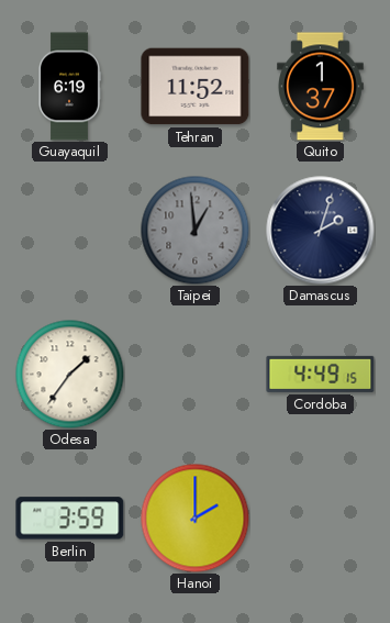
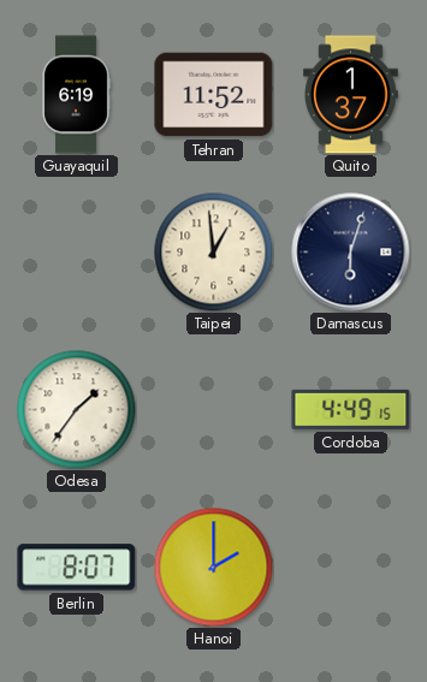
Taipei dial: grey -> cream
Damascus: 2:03 -> 6:03
Berlin: 3:59 -> 8:07
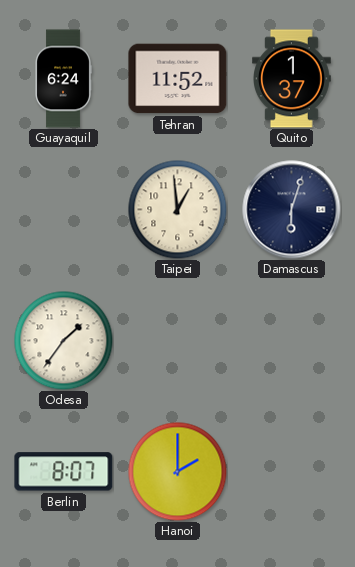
Guayaquil: 6:19 -> 6:24
Cordoba: 4:49 -> none
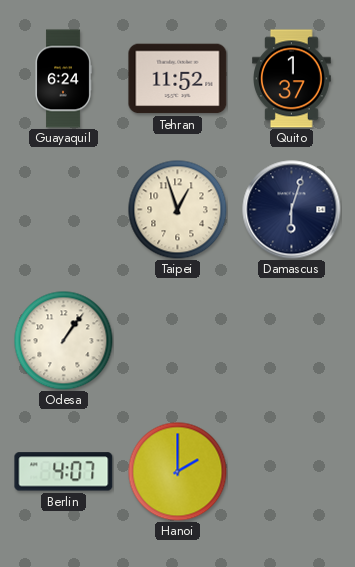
Taipei: 12:59 -> 12:57
Odesa: 1:36 -> 1:06
Berlin: 8:07 -> 4:07
